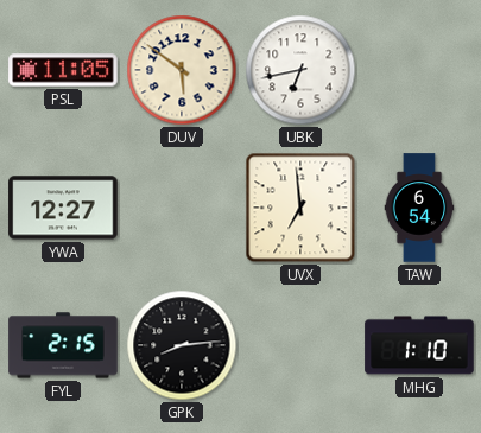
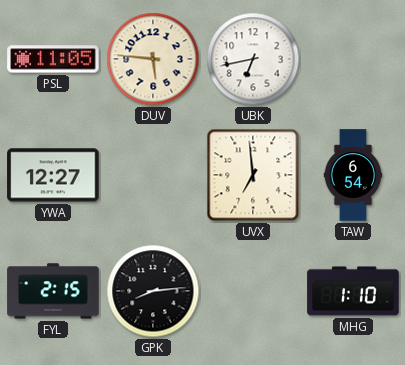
DUV: 5:51 -> 5:46
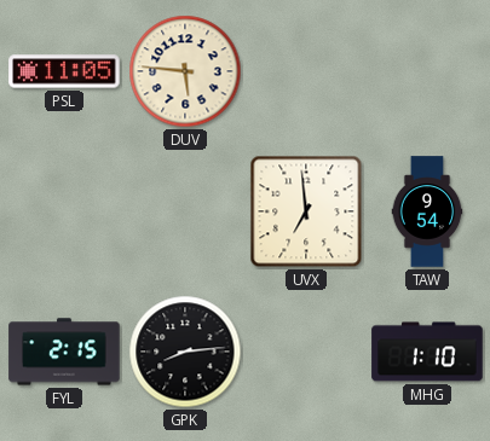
UBK: 6:43 -> none
YWA: 12:27 -> none
TAW: 6:54 -> 9:54
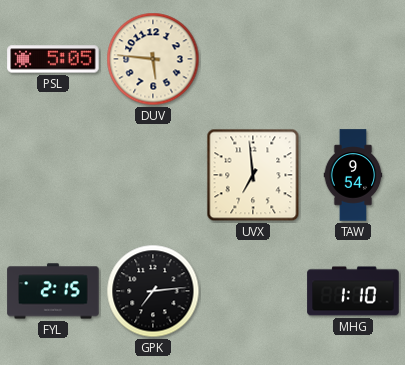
PSL: 11:05 -> 5:05
GPK: 8:14 -> 7:14
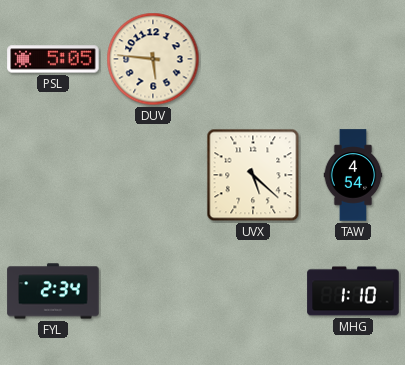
UVX: 6:59 -> 5:22
TAW: 9:54 -> 4:54
FYL: 2:15 -> 2:34
GPK: 7:14 -> none
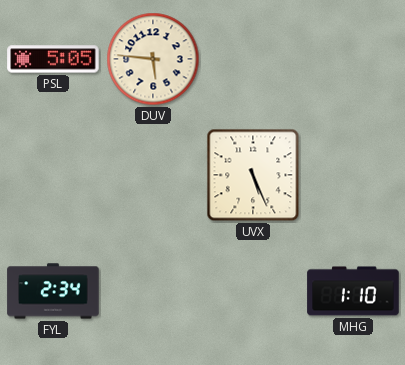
UVX: 5:22 -> 5:26
TAW: 4:54 -> none
